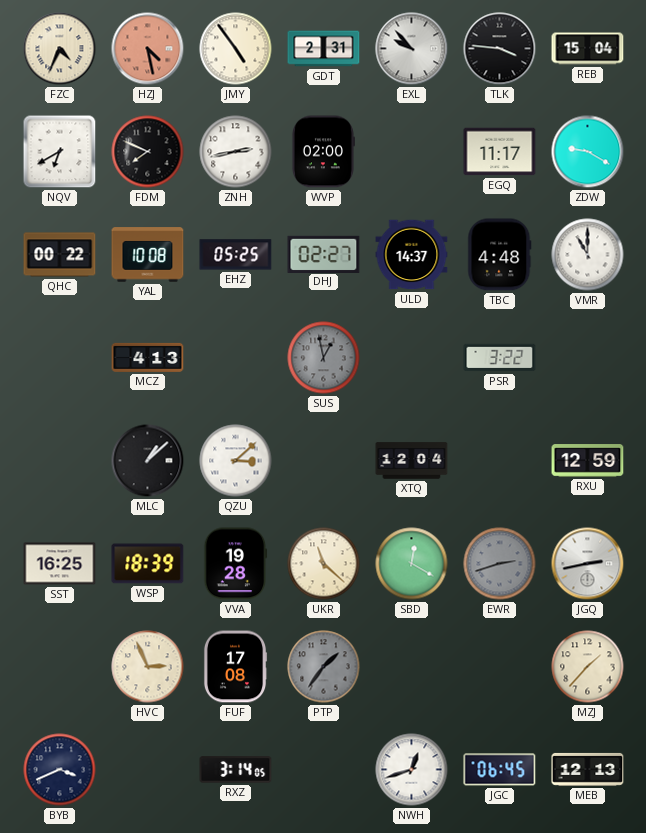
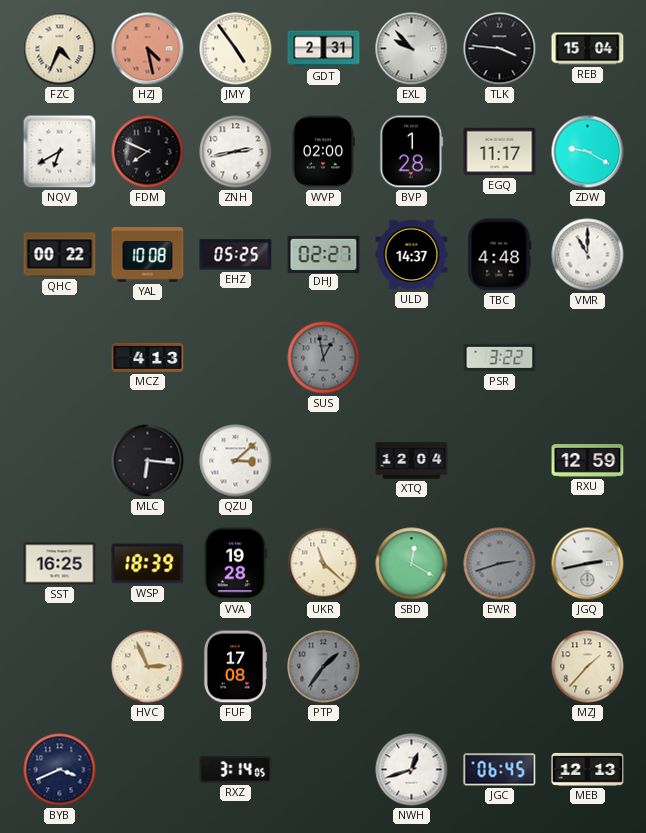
BVP: none -> 1:28
MLC: 1:08 -> 6:16
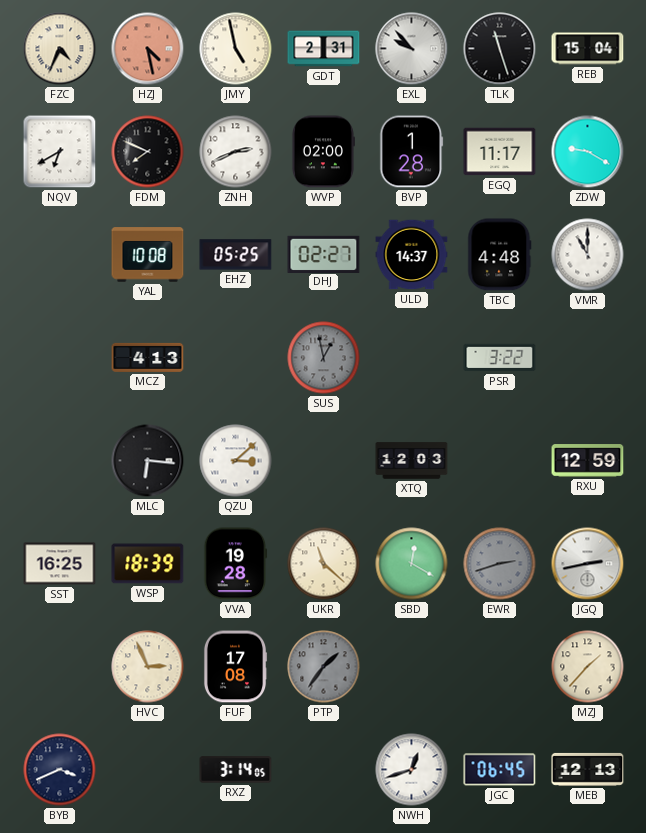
JMY: 4:54 -> 4:58
TLK: 3:46 -> 11:27
ZNH: 2:43 -> 2:41
QHC: 00:22 -> none
XTQ: 12:04 -> 12:03
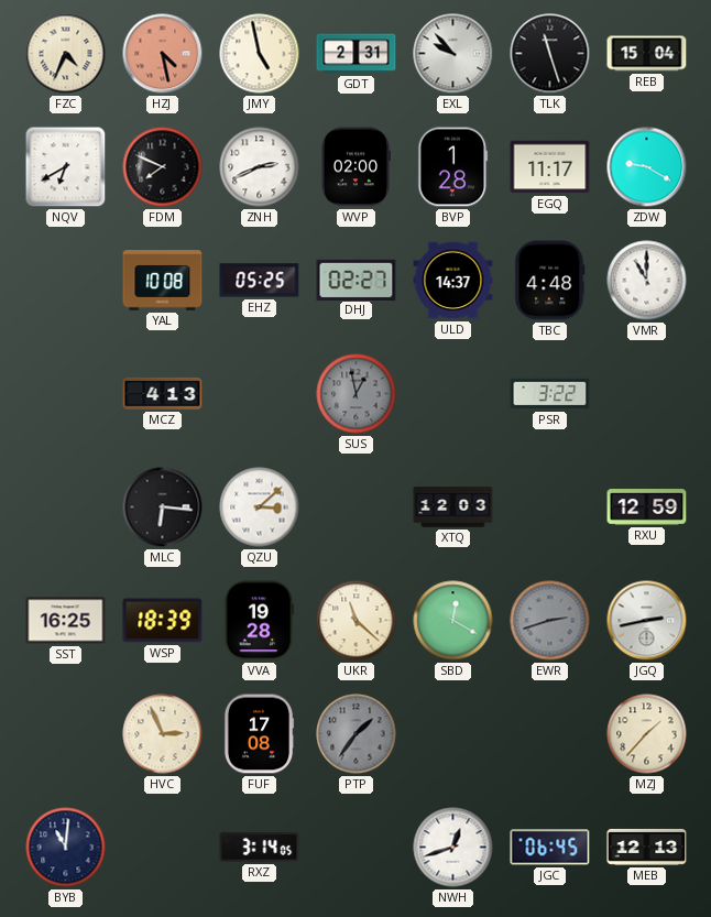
BYB: 3:41 -> 11:01
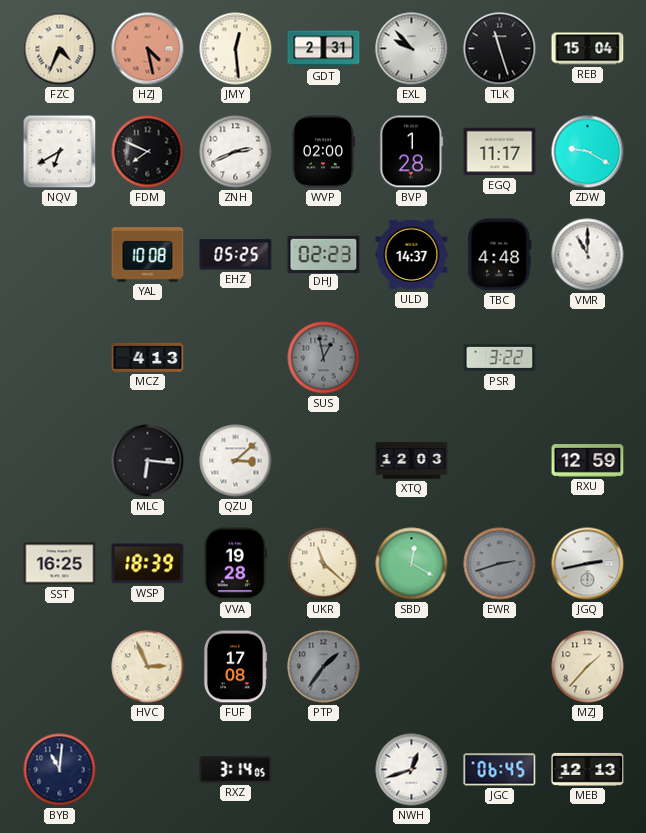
JMY: 4:58 -> 12:29
DHJ: 02:27 -> 02:23
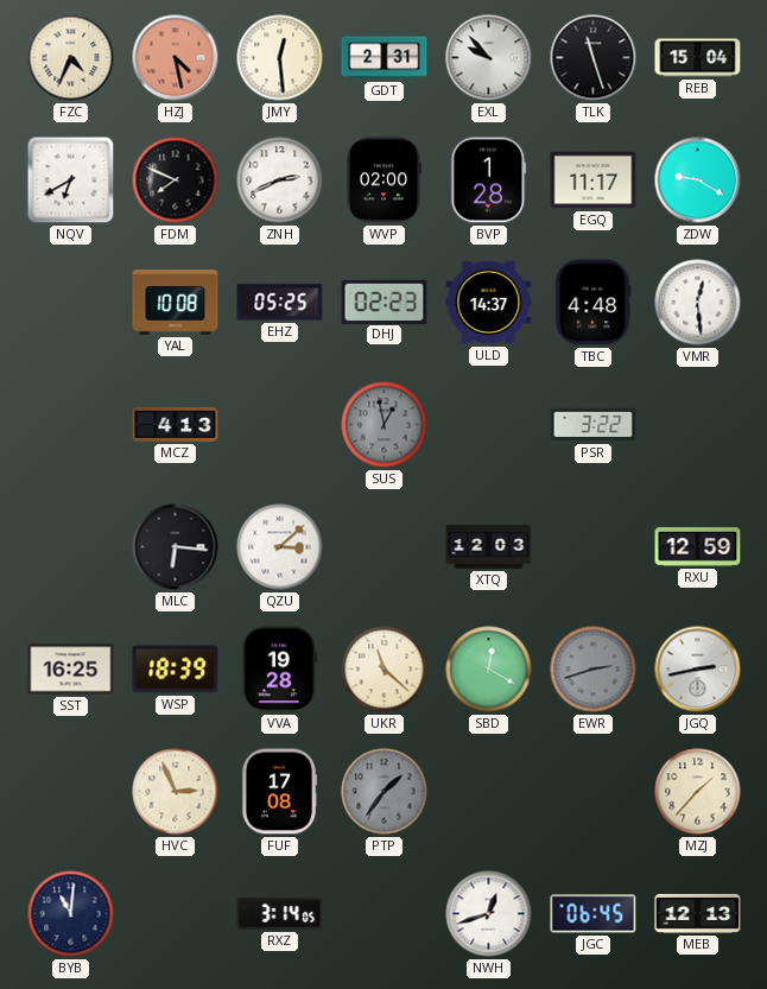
VMR: 11:00 -> 12:29
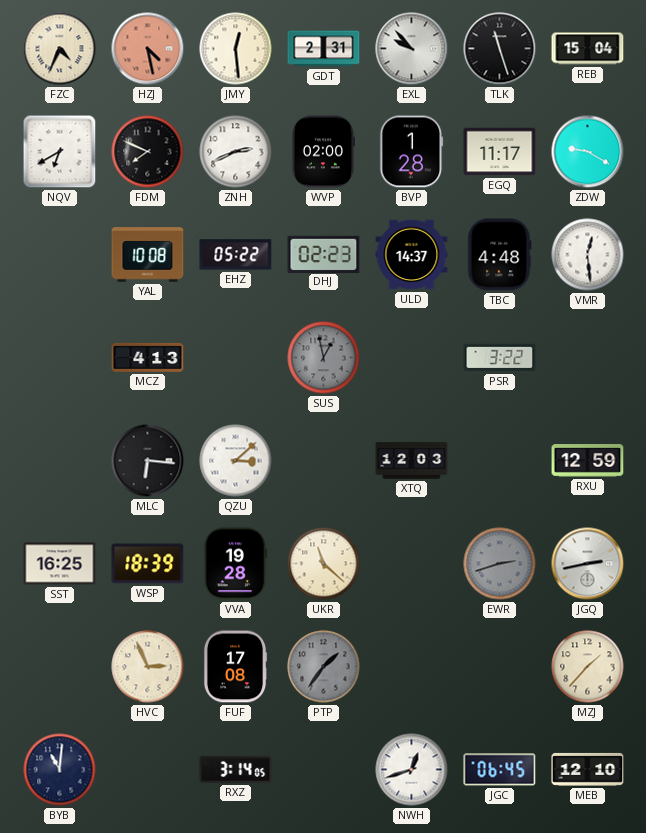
EHZ: 05:25 -> 05:22
SBD: 12:20 -> none
MEB: 12:13 -> 12:10
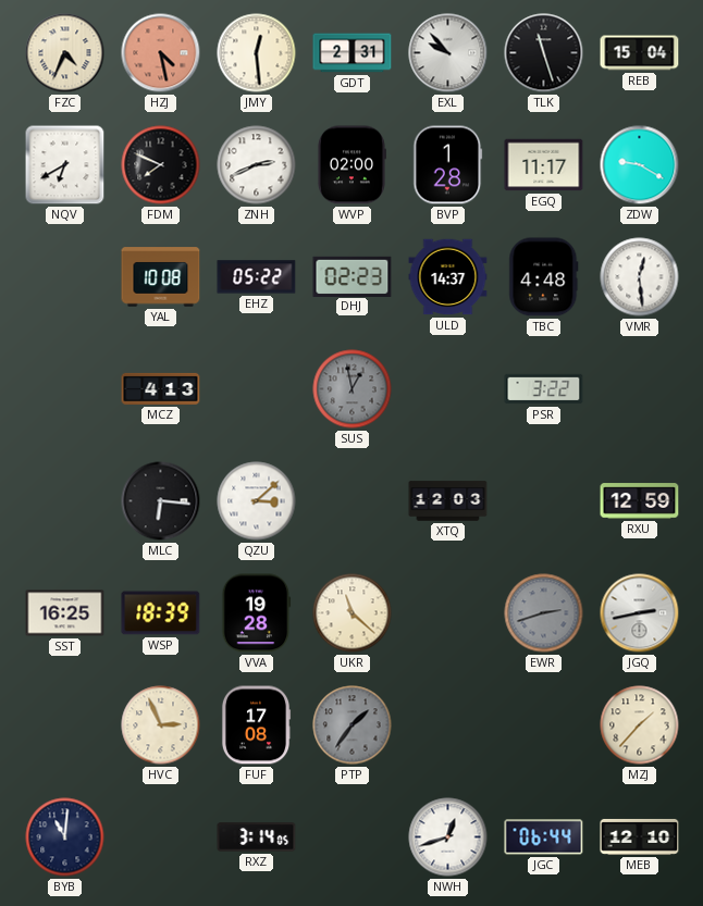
JGC: 06:45 -> 06:44
